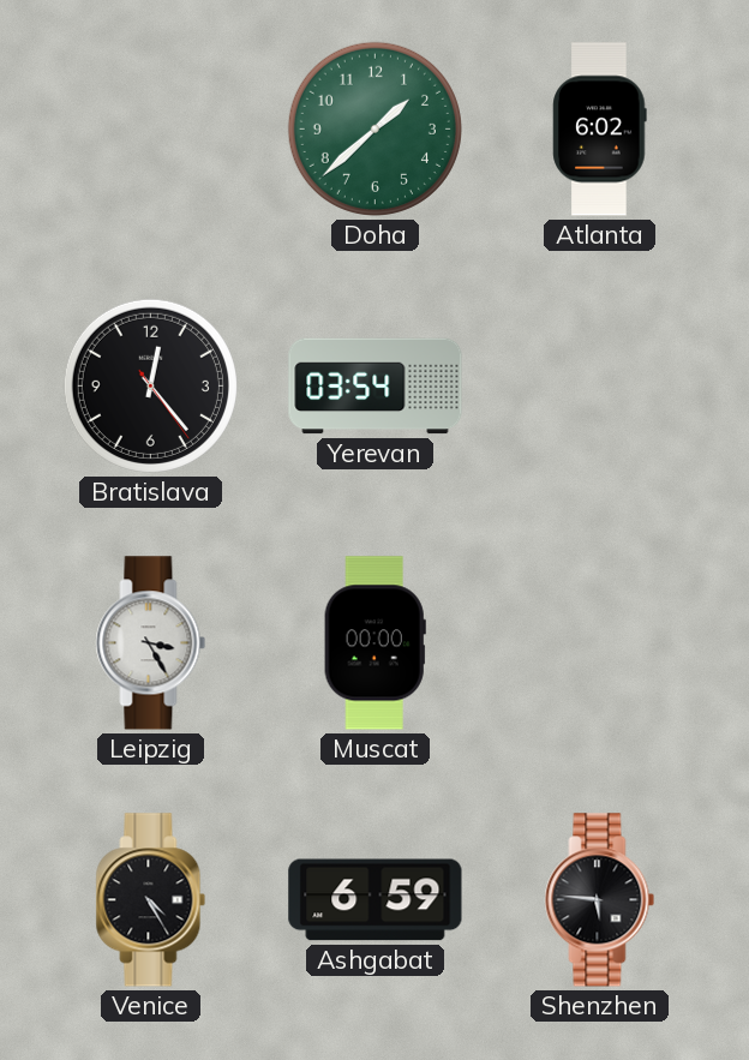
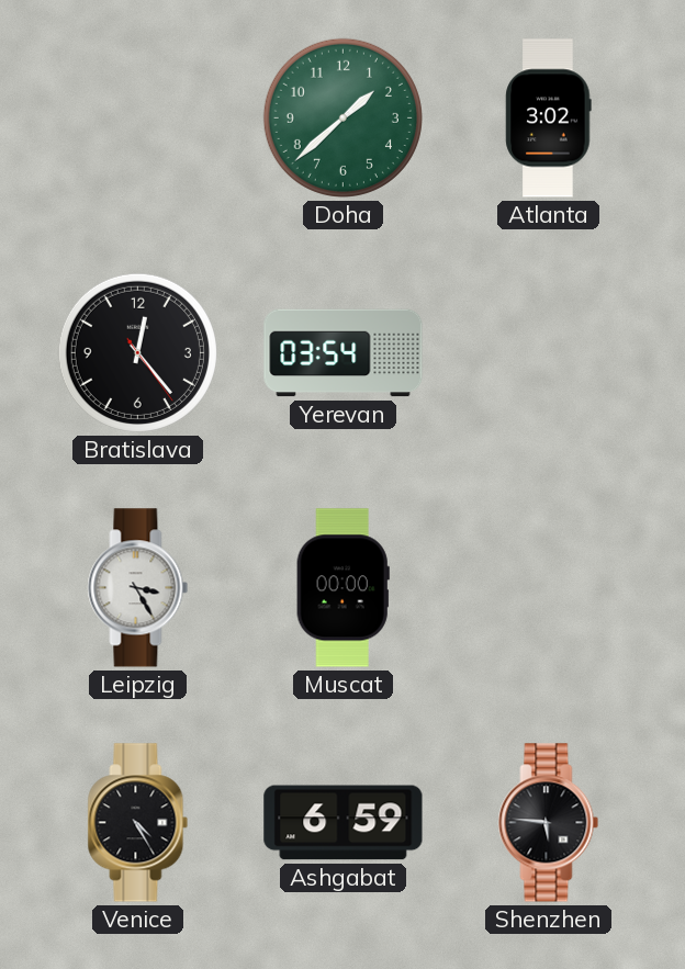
Atlanta: 6:02 -> 3:02
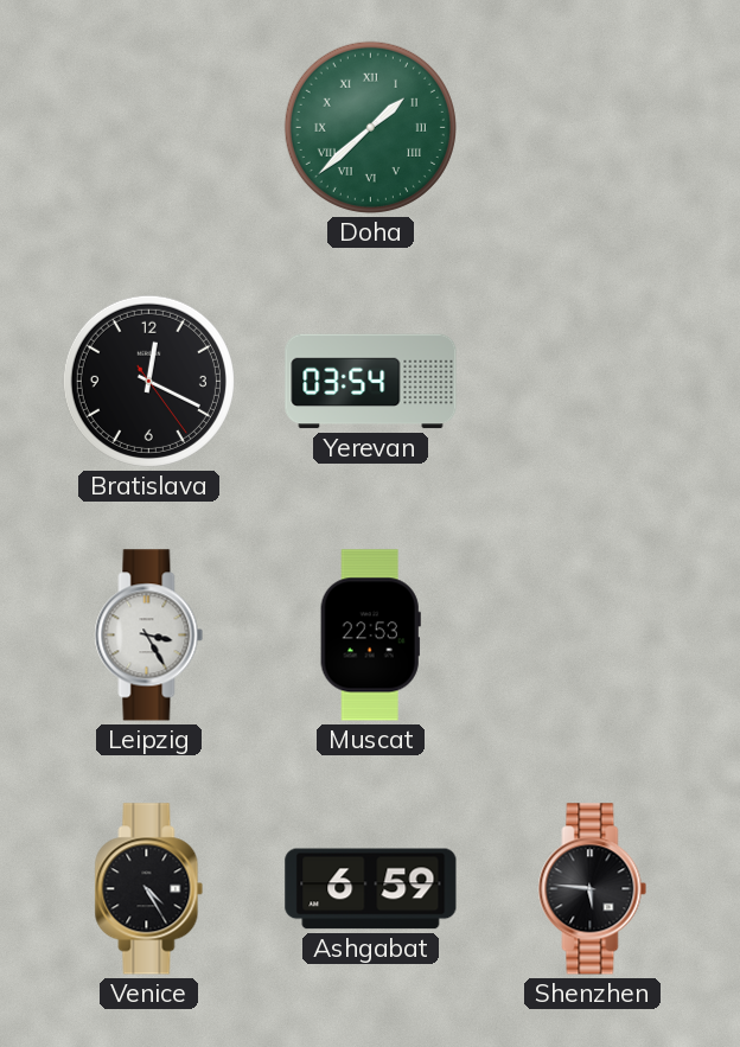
Doha numerals: Arabic -> Roman
Atlanta: 3:02 -> none
Bratislava: 12:23 -> 12:19
Muscat: 00:00 -> 22:53
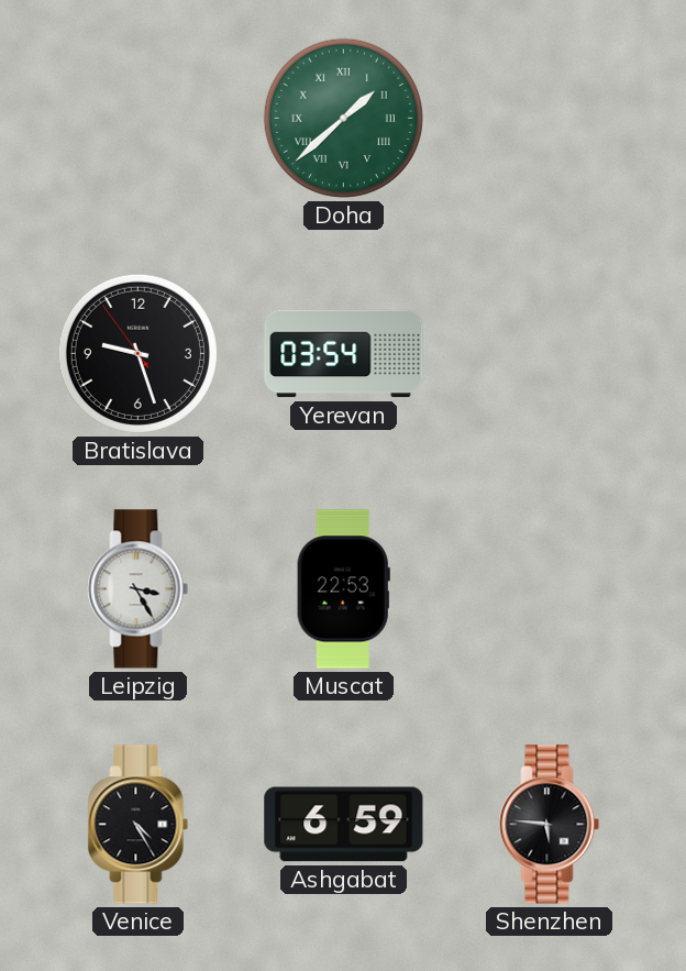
Bratislava: 12:19 -> 9:26
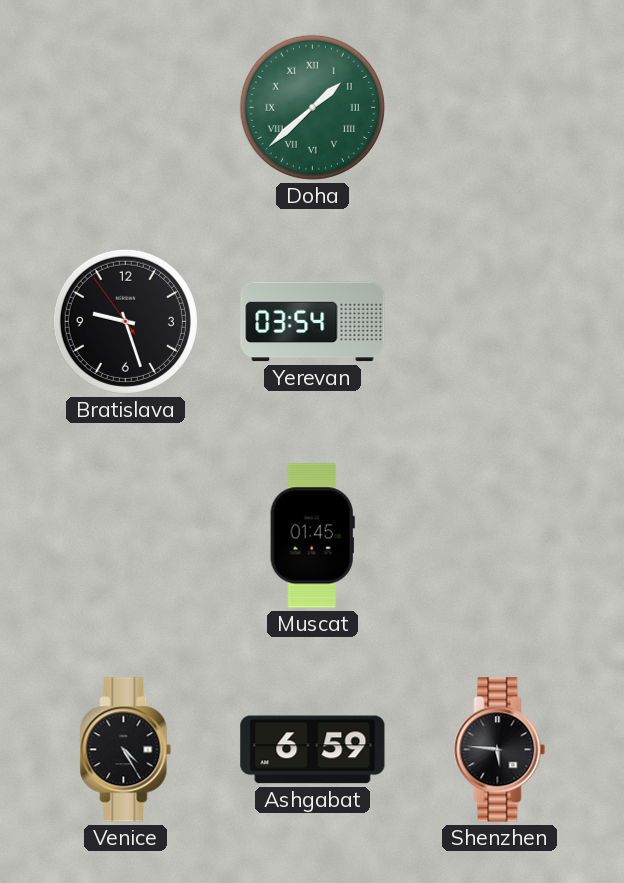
Leipzig: 3:25 -> none
Muscat: 22:53 -> 01:45
